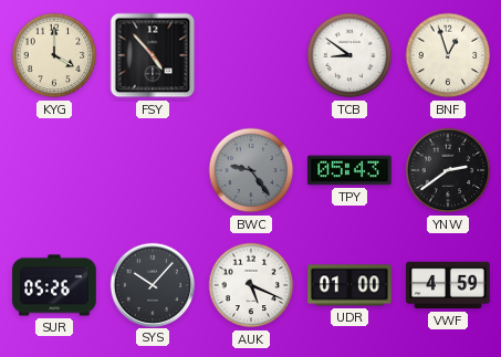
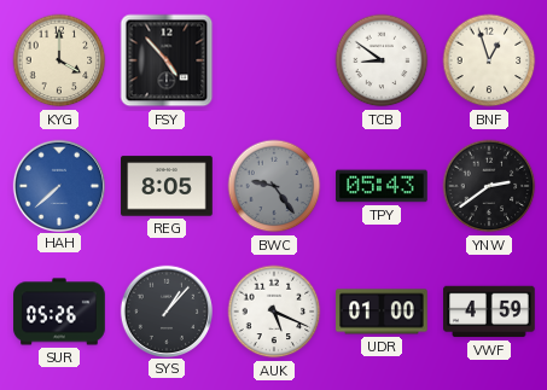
HAH: none -> 7:38
REG: none -> 8:05
SYS: 10:07 -> 1:07
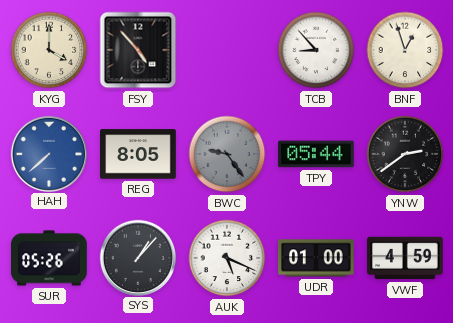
TCB: 8:51 -> 8:53
TPY: 05:43 -> 05:44
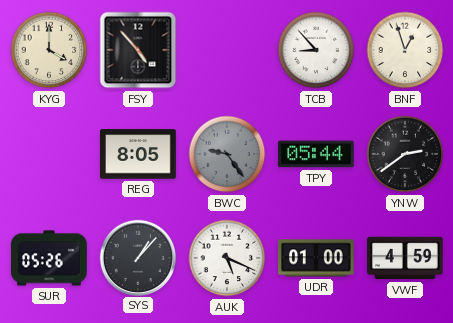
HAH: 7:38 -> none
